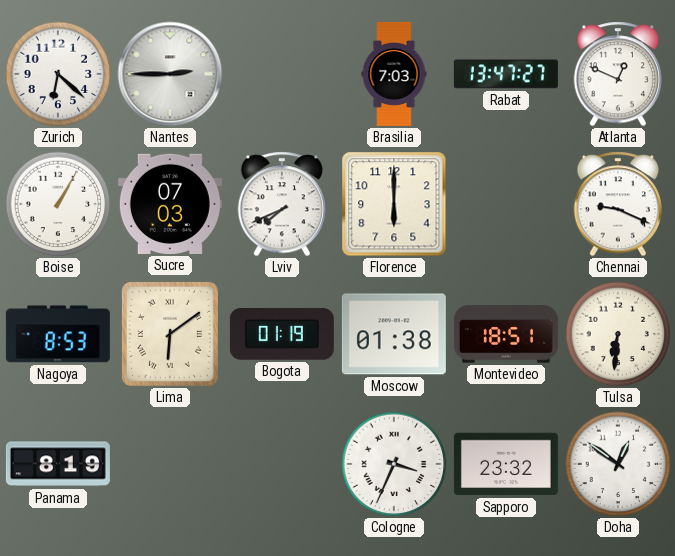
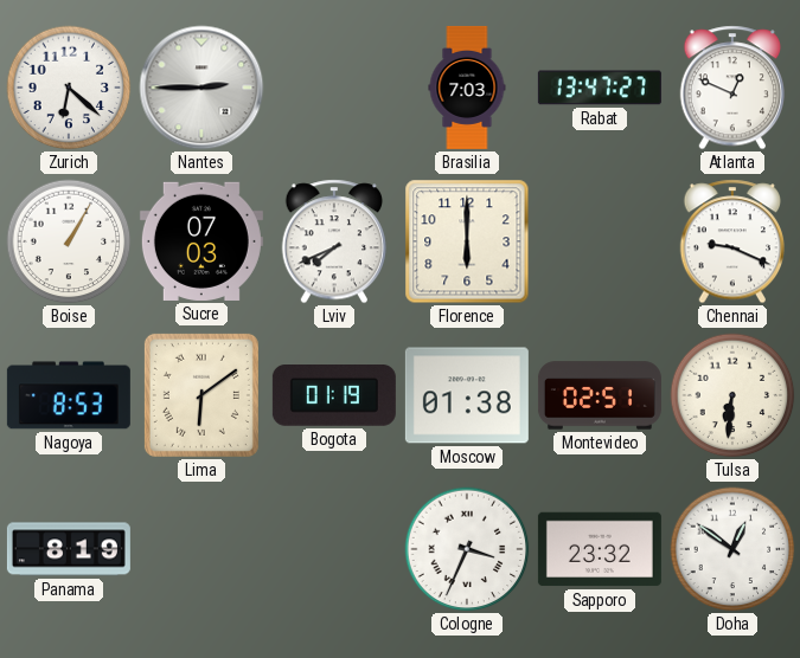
Montevideo: 18:51 -> 02:51
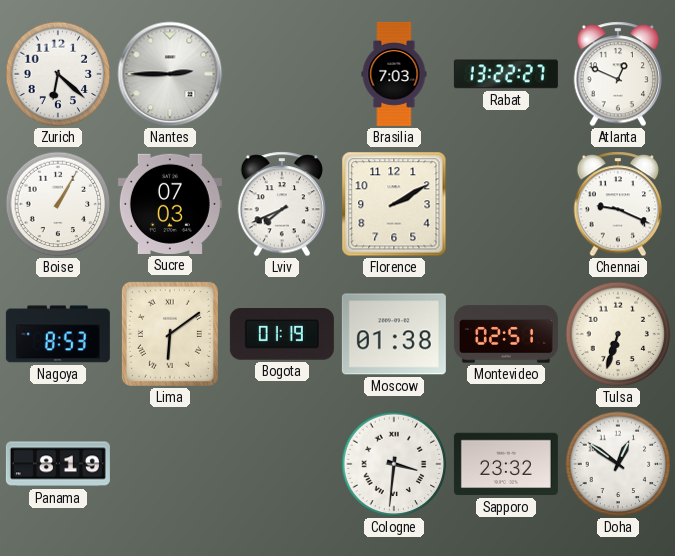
Rabat: 13:47 -> 13:22
Florence: 6:00 -> 2:10
Tulsa: 6:31 -> 6:33
Cologne: 3:34 -> 3:31
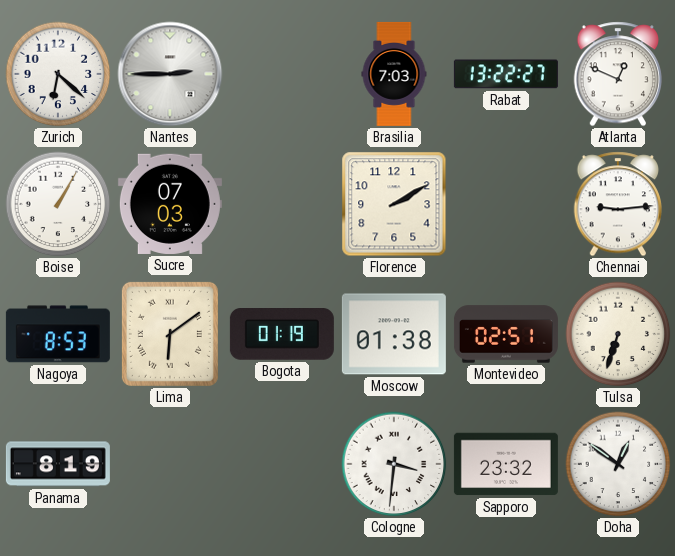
Lviv: 7:41 -> none
Chennai: 9:19 -> 9:14
